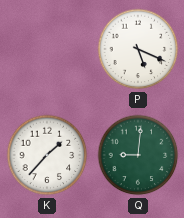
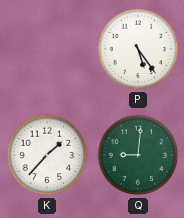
P: 5:19 -> 5:24
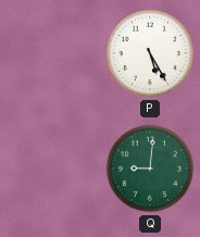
P: 5:24 -> 5:25
K: 1:37 -> none
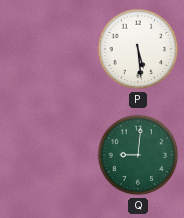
P: 5:25 -> 5:29
